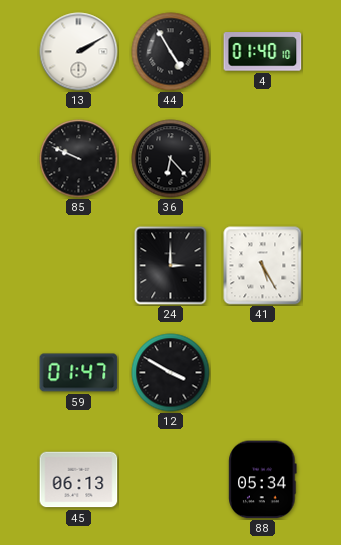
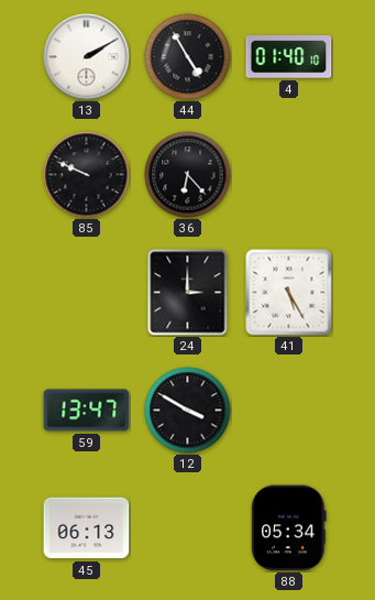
59: 01:47 -> 13:47
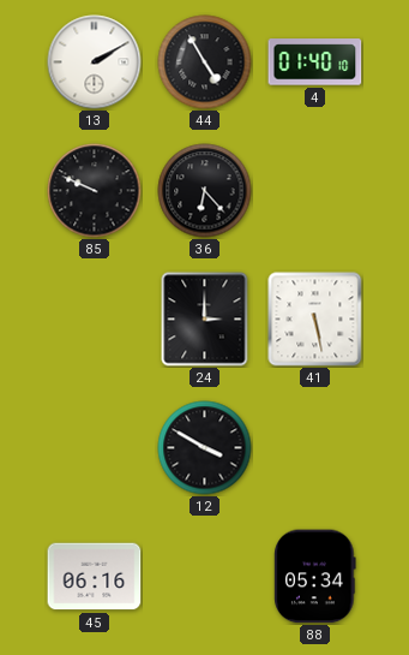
41: 5:25 -> 5:28
59: 13:47 -> none
45: 06:13 -> 06:16
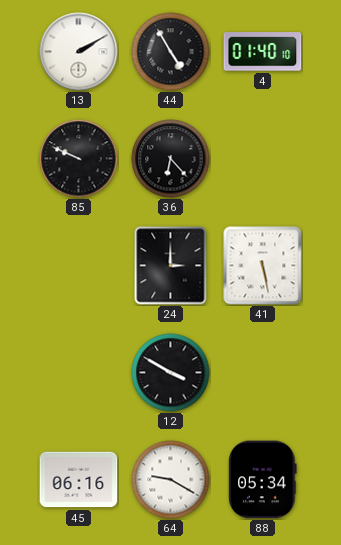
64: none -> 9:20
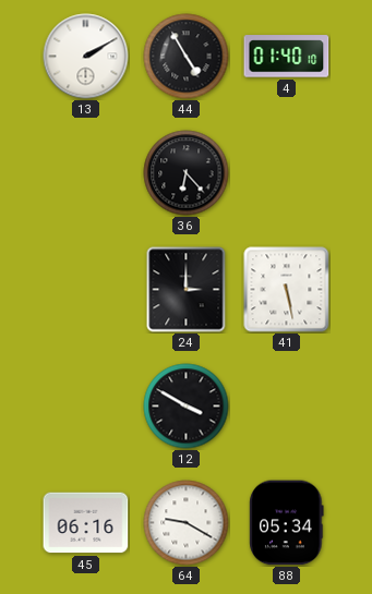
85: 9:49 -> none
